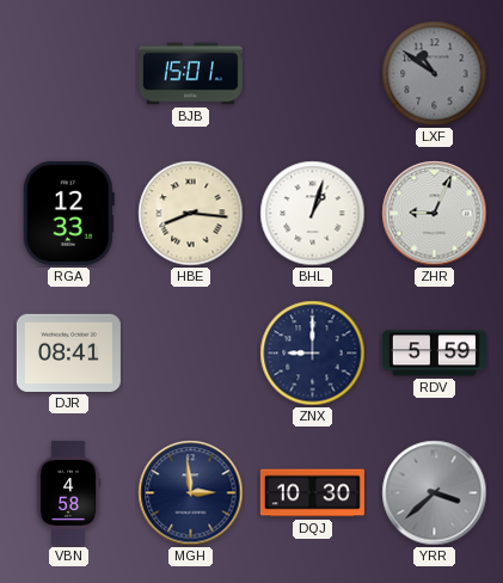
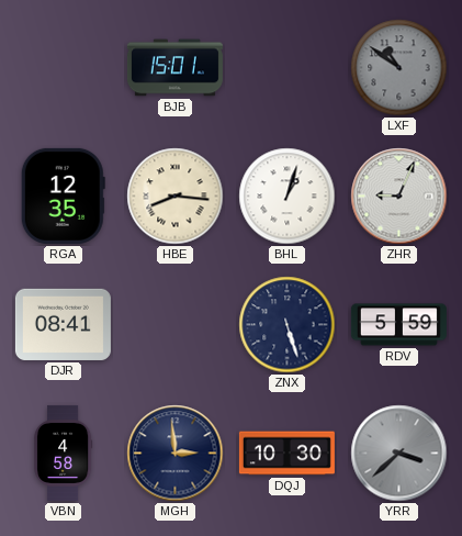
RGA: 12:33 -> 12:35
ZNX: 9:00 -> 5:27
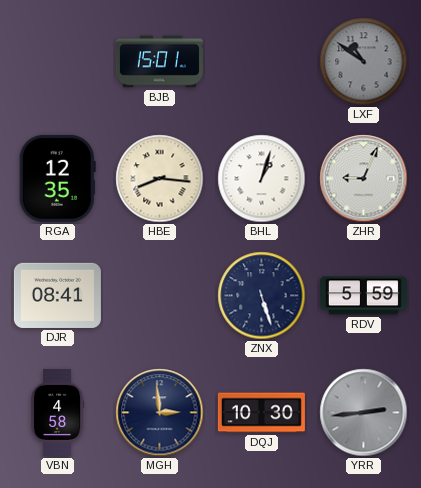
YRR: 3:38 -> 2:44
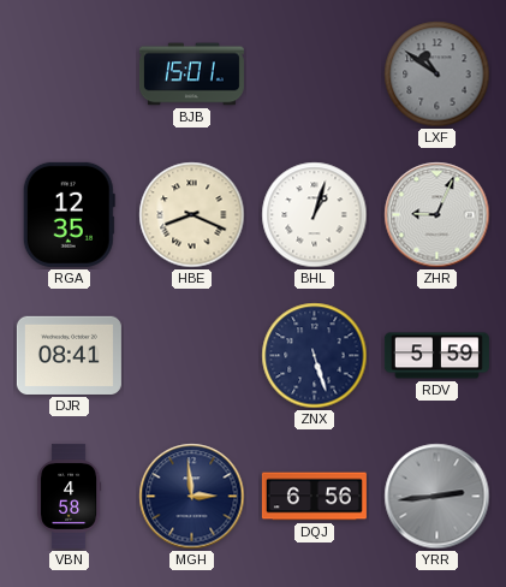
HBE: 8:16 -> 8:19
DQJ: 10:30 -> 6:56
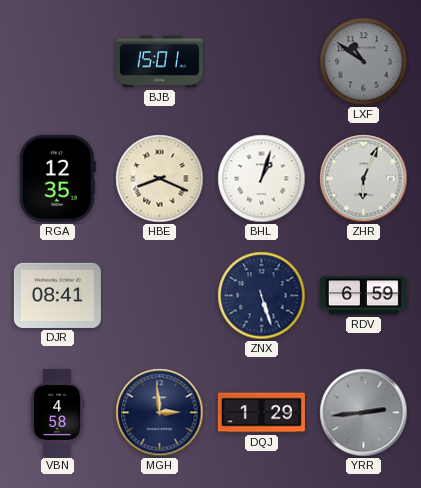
ZHR: 9:04 -> 6:04
RDV: 5:59 -> 6:59
DQJ: 6:56 -> 1:29
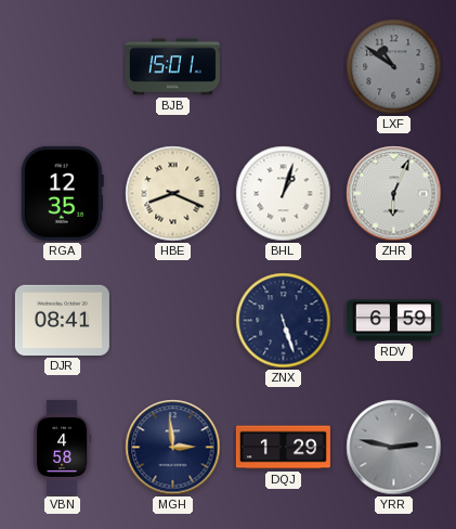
YRR: 2:44 -> 2:47
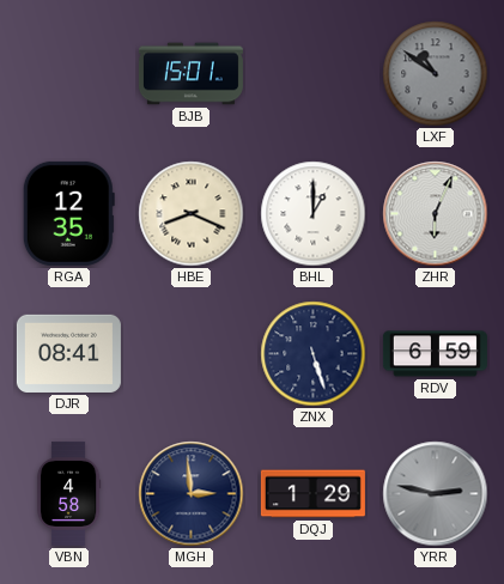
BHL: 1:03 -> 1:00
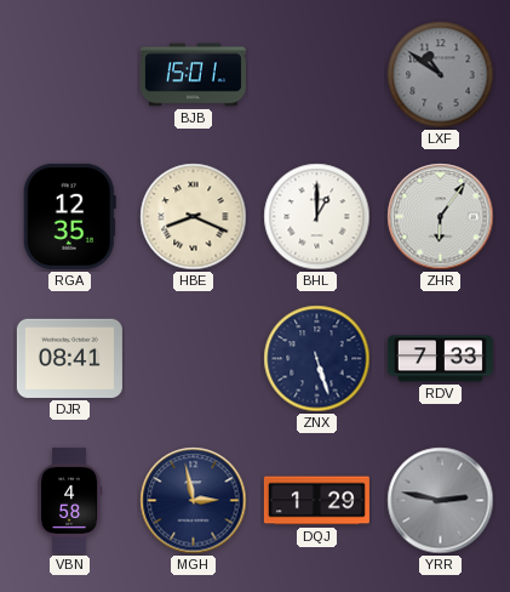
ZHR: 6:04 -> 6:06
RDV: 6:59 -> 7:33
MGH: 2:59 -> 2:58
